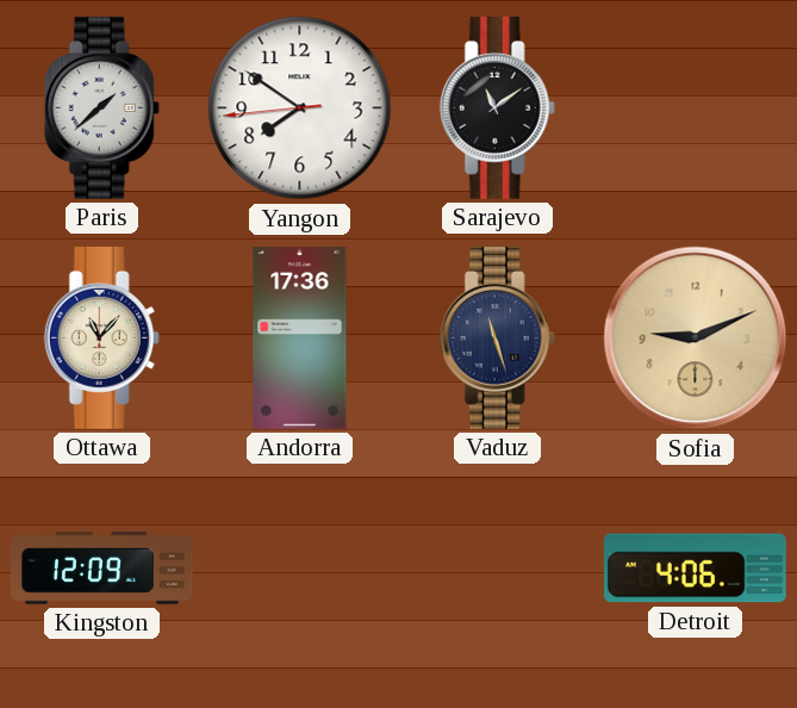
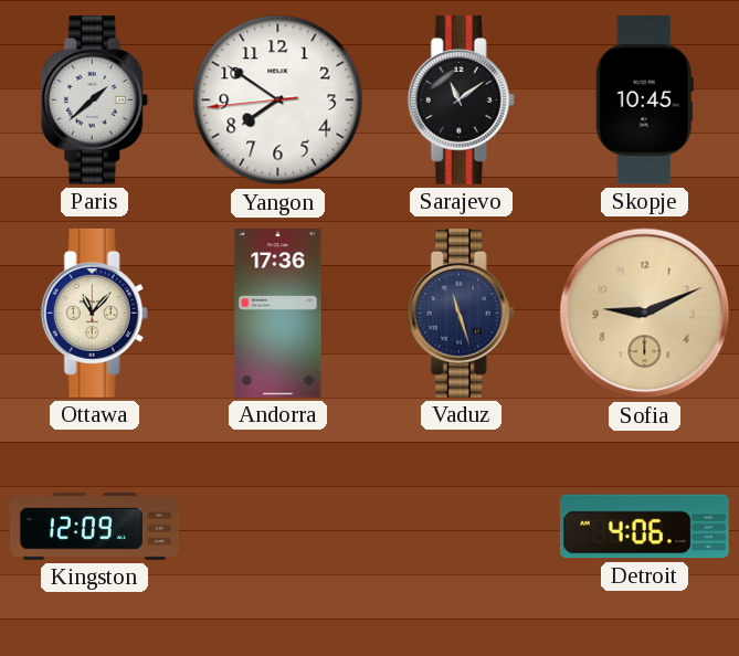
Skopje: none -> 10:45
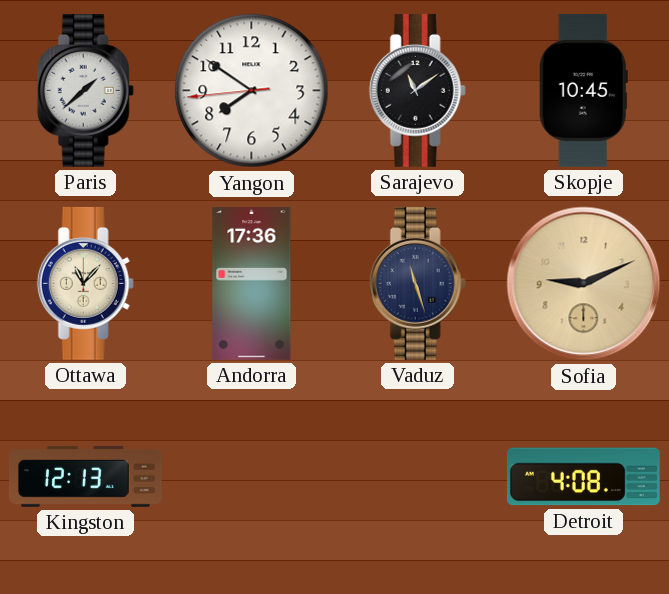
Kingston: 12:09 -> 12:13
Detroit: 4:06 -> 4:08
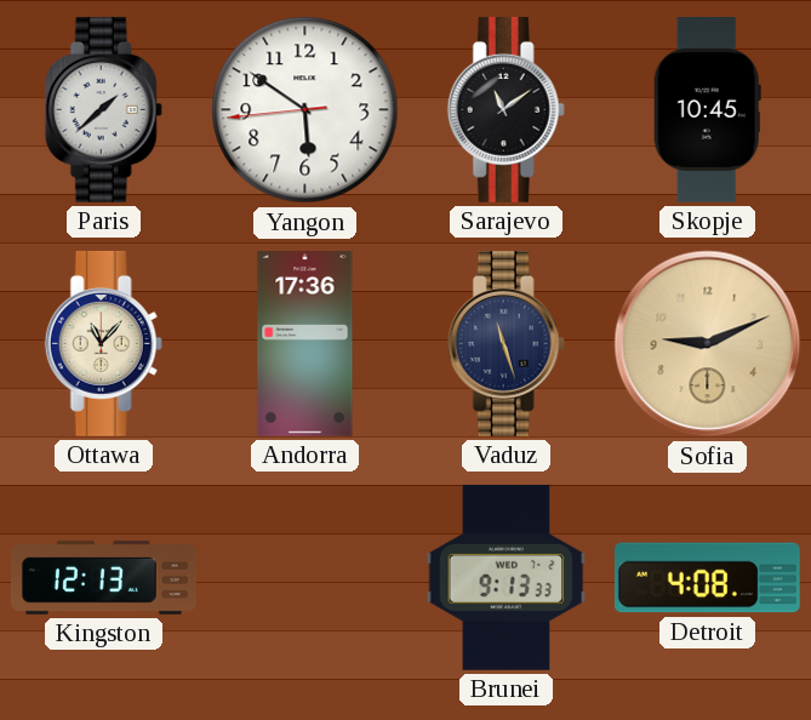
Yangon: 7:50 -> 5:50
Brunei: none -> 9:13
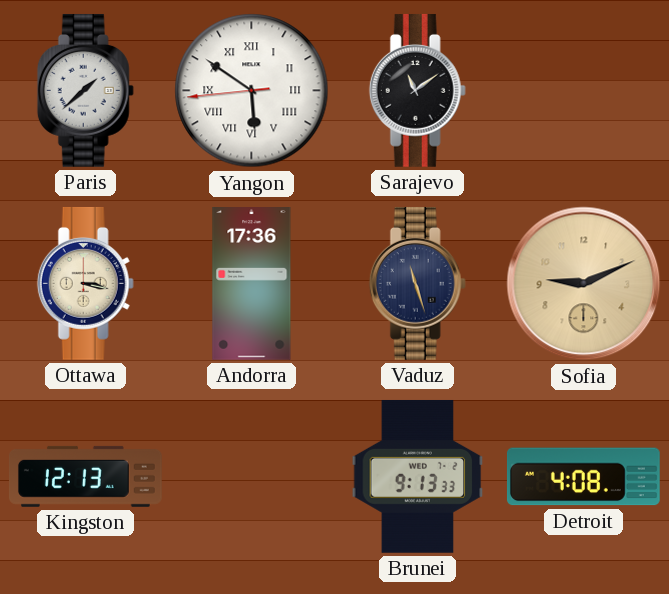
Yangon numerals: Arabic -> Roman
Skopje: 10:45 -> none
Ottawa: 11:07 -> 3:17
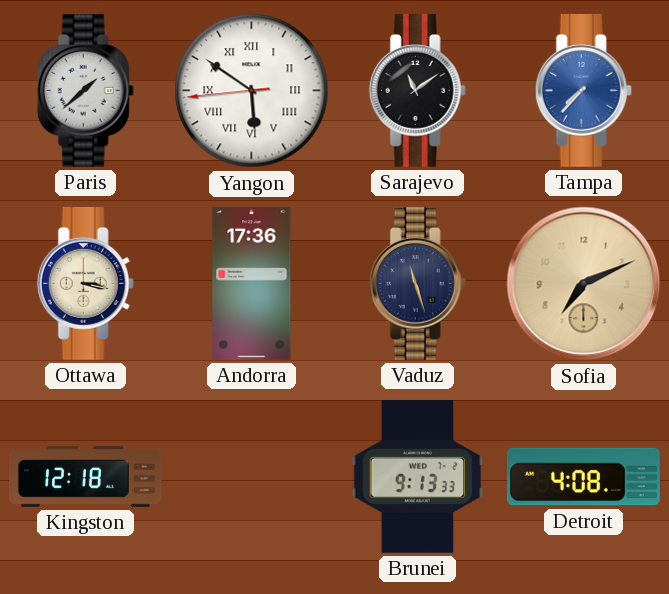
Tampa: none -> 7:37
Sofia: 9:11 -> 7:11
Kingston: 12:13 -> 12:18
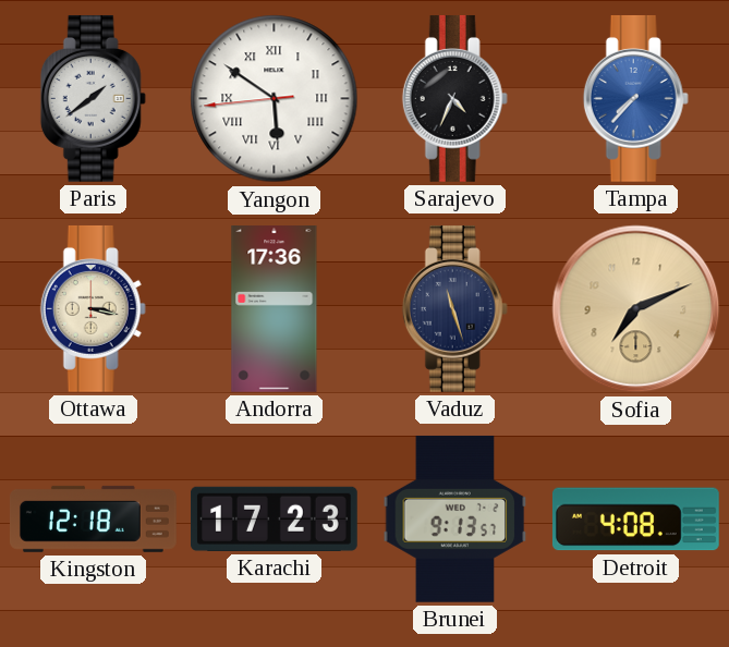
Paris: 1:38 -> 1:39
Sarajevo: 11:09 -> 4:34
Karachi: none -> 17:23
Brunei: 9:13:33 -> 9:13:57
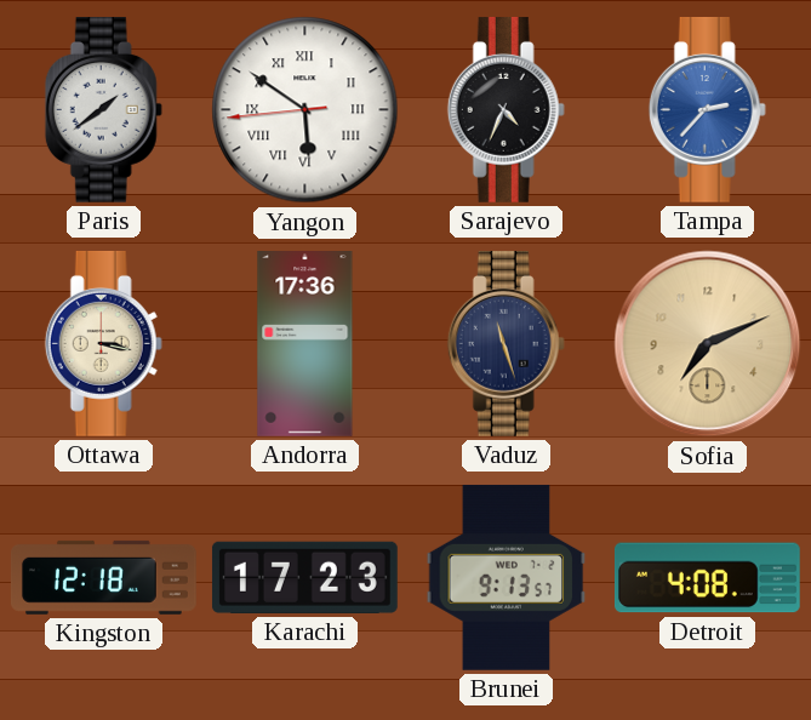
Tampa: 7:37 -> 2:37
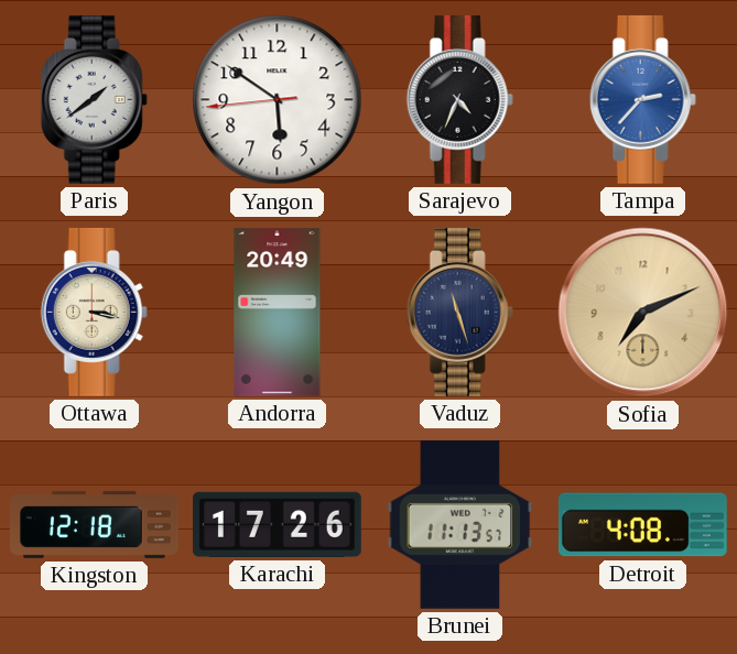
Yangon numerals: Roman -> Arabic
Andorra: 17:36 -> 20:49
Karachi: 17:23 -> 17:26
Brunei: 9:13 -> 11:13
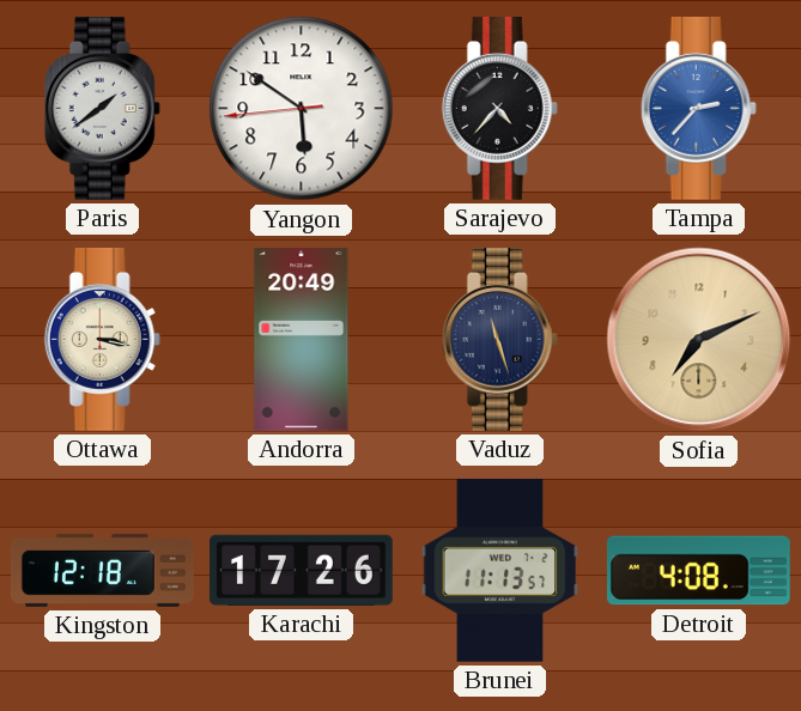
Sarajevo: 4:34 -> 4:37
